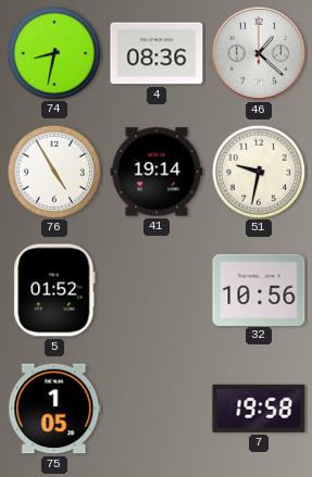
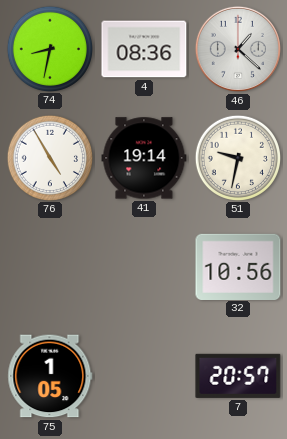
5: 01:52 -> none
7: 19:58 -> 20:57
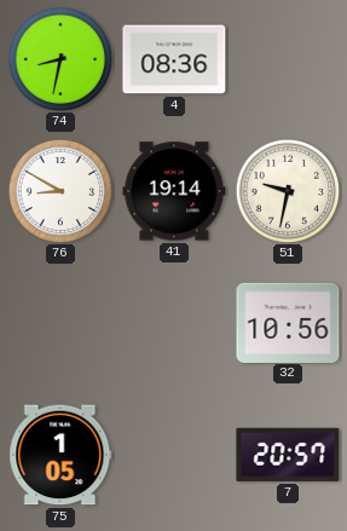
46: 1:22 -> none
76: 4:55 -> 8:50
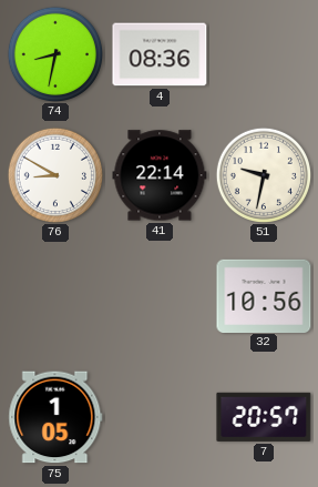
41: 19:14 -> 22:14
